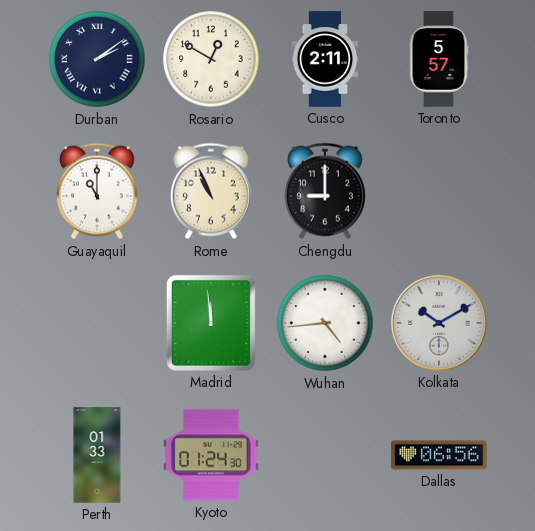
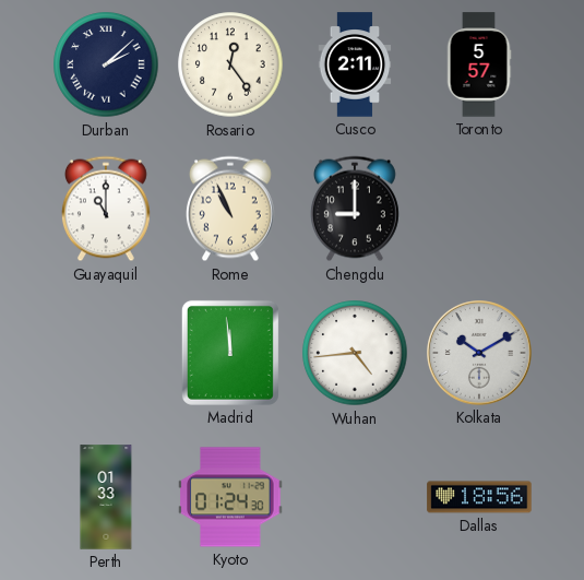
Durban: 2:09 -> 2:08
Rosario: 12:50 -> 12:24
Dallas: 06:56 -> 18:56
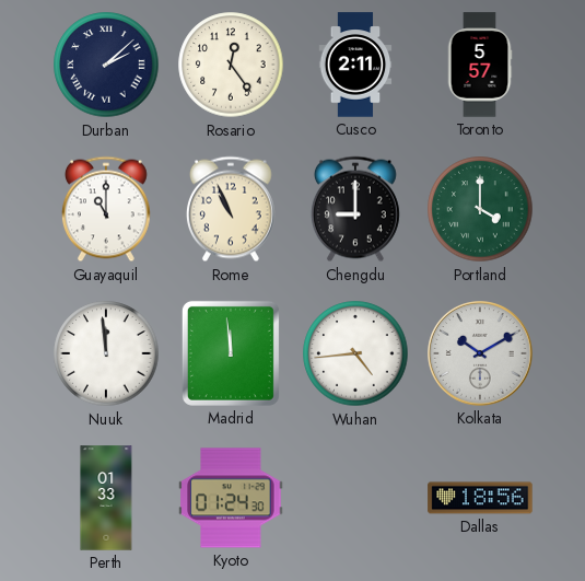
Portland: none -> 4:00
Nuuk: none -> 11:59
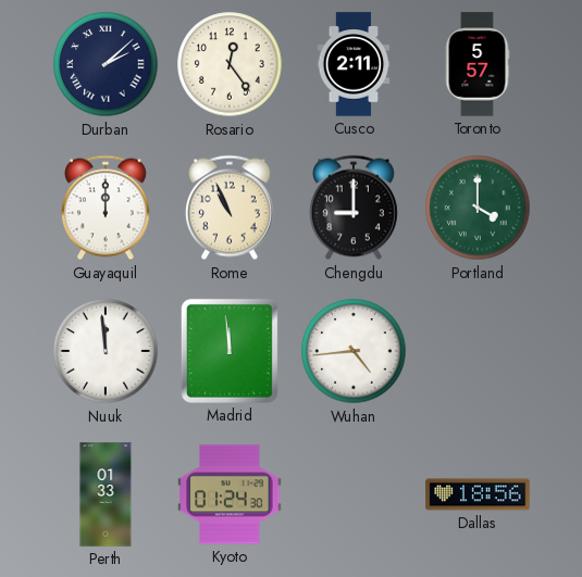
Guayaquil: 11:00 -> 12:00
Kolkata: 10:10 -> none
